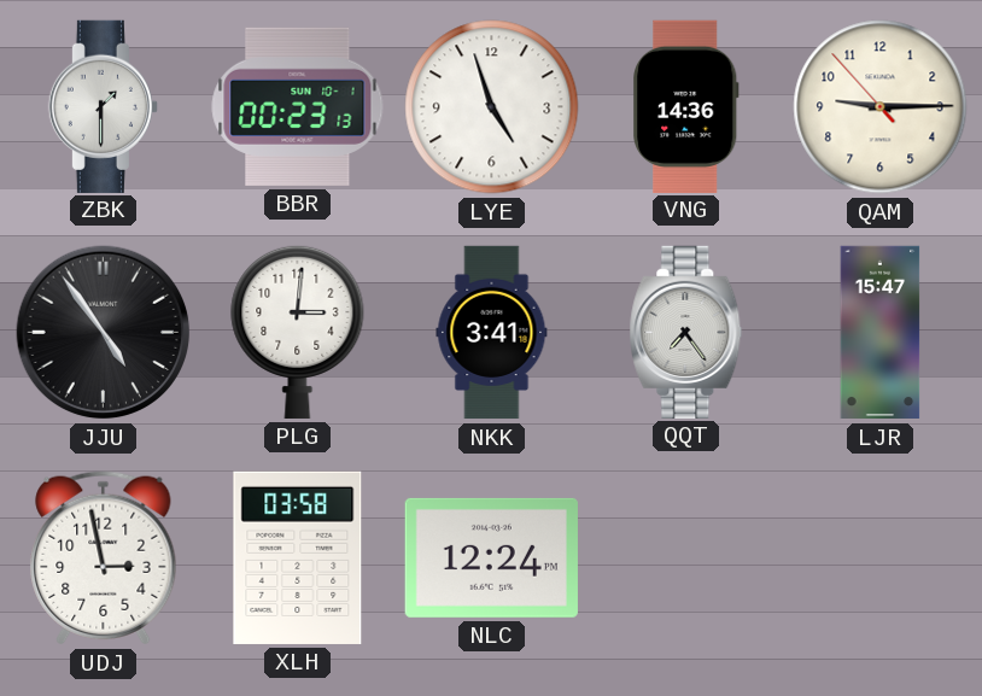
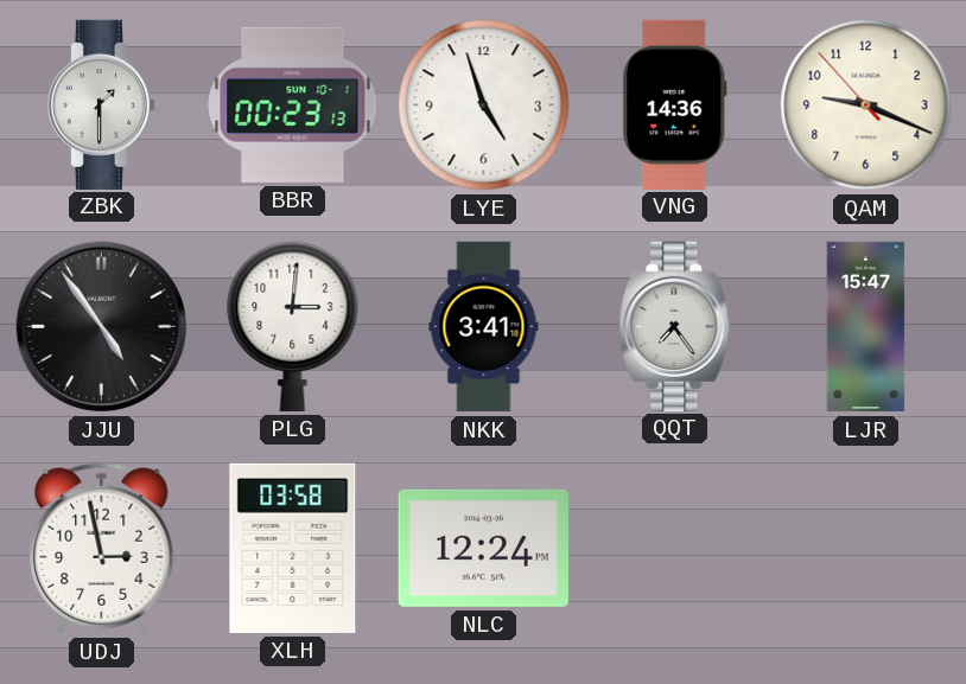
QAM: 9:14 -> 9:18
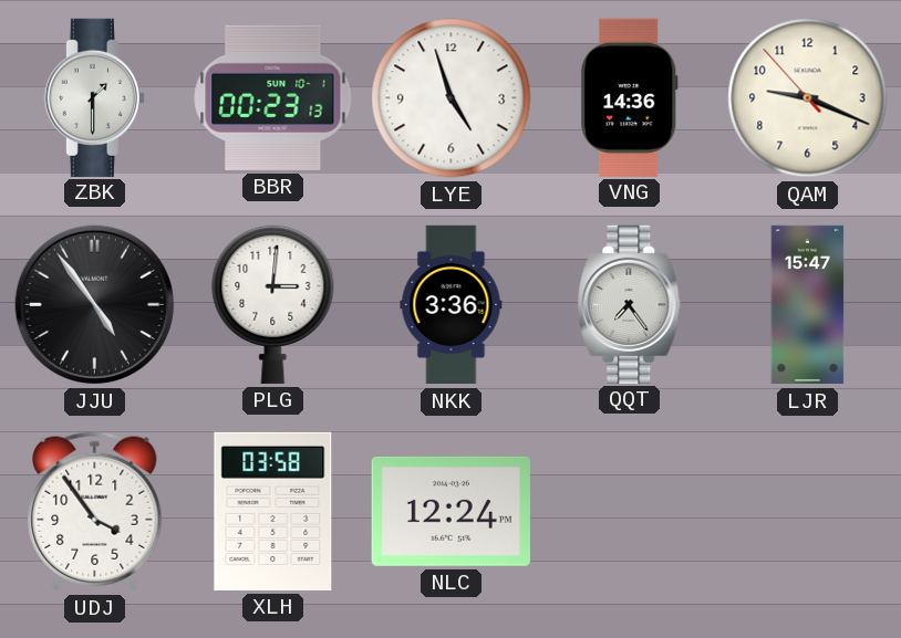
NKK: 3:41 -> 3:36
UDJ: 2:58 -> 3:54
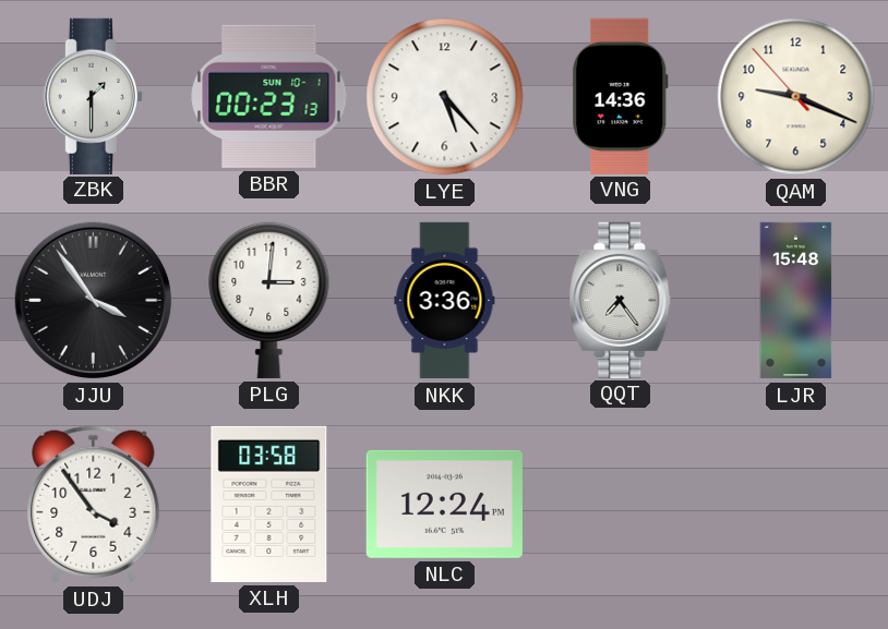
LYE: 4:57 -> 5:23
JJU: 4:54 -> 3:54
LJR: 15:47 -> 15:48
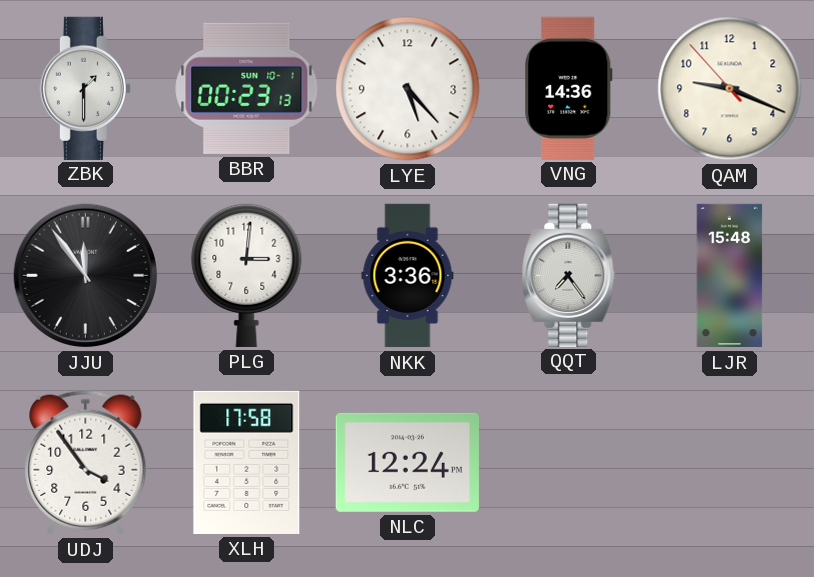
JJU: 3:54 -> 11:54
XLH: 03:58 -> 17:58
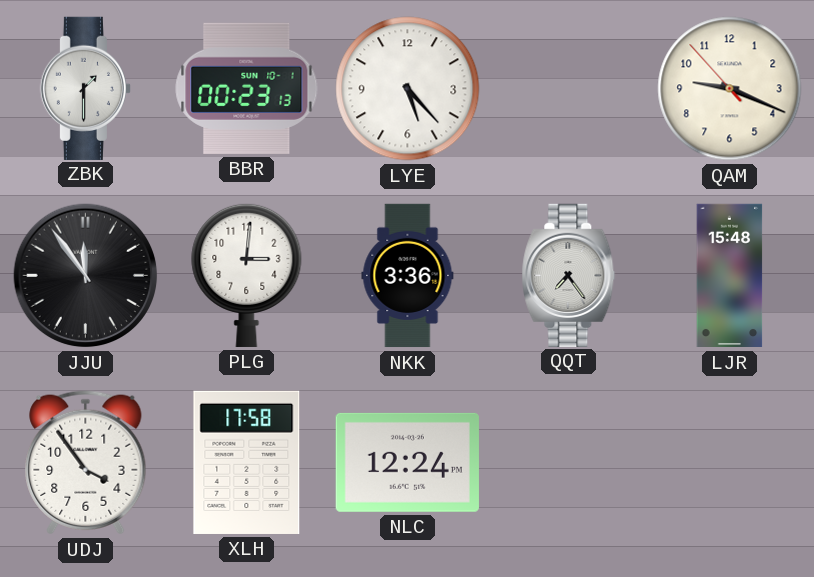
VNG: 14:36 -> none
